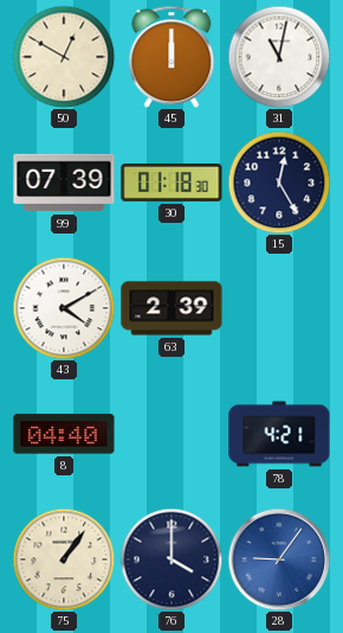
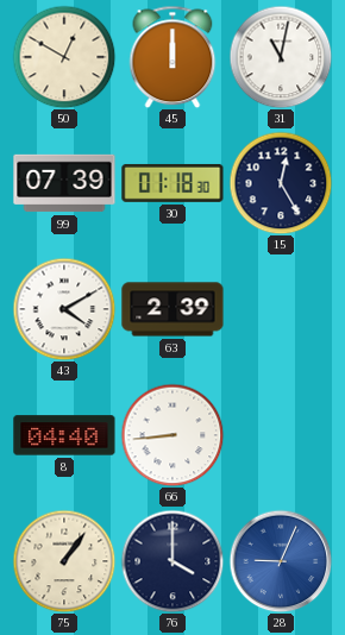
66: none -> 8:44
78: 4:21 -> none
28: 9:06 -> 9:04
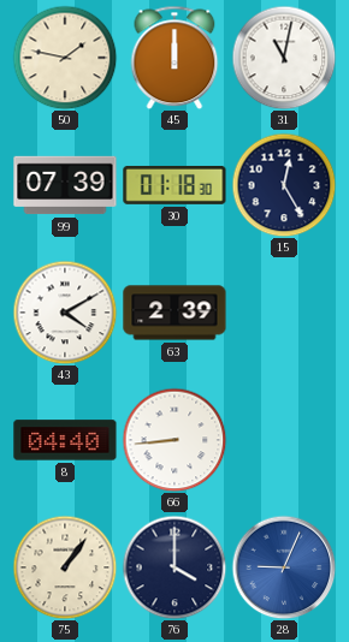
50: 12:50 -> 1:47
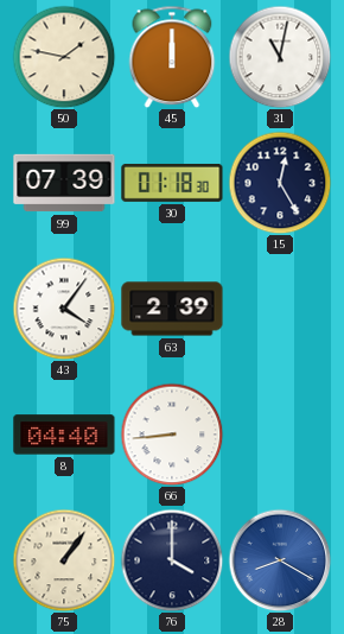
43: 4:10 -> 4:06
28: 9:04 -> 8:20
